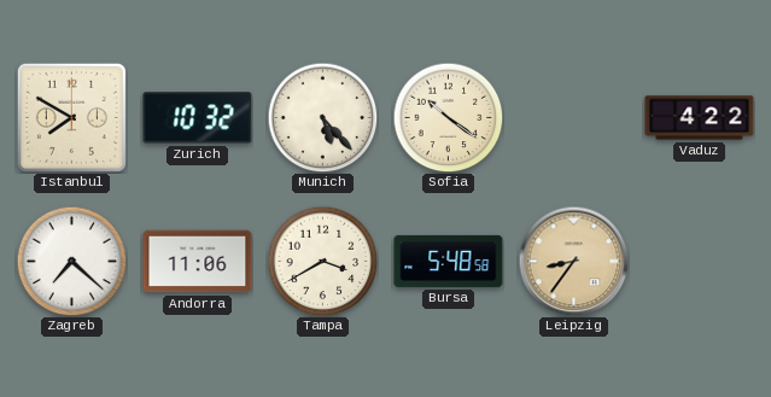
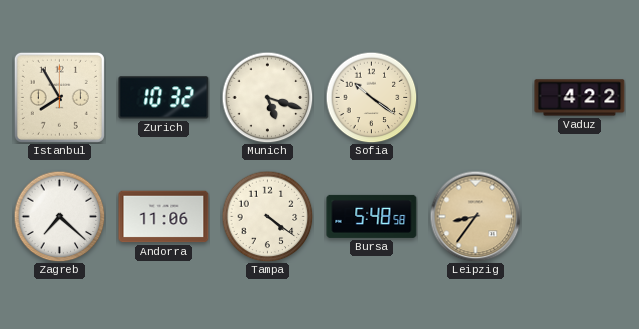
Istanbul: 7:50 -> 7:55
Munich: 5:23 -> 5:18
Tampa: 3:40 -> 4:21
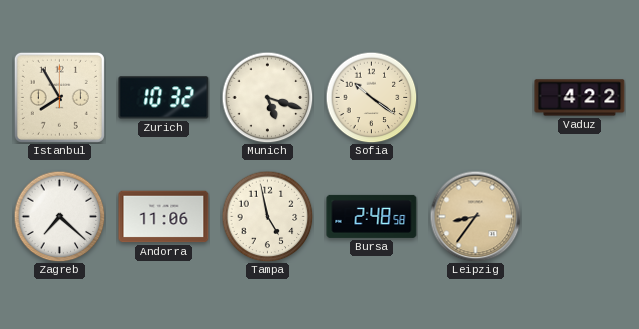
Tampa: 4:21 -> 4:58
Bursa: 5:48 -> 2:48
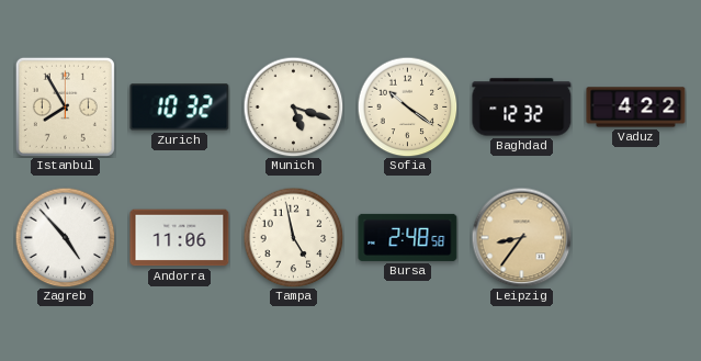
Baghdad: none -> 12:32
Zagreb: 7:22 -> 4:53
